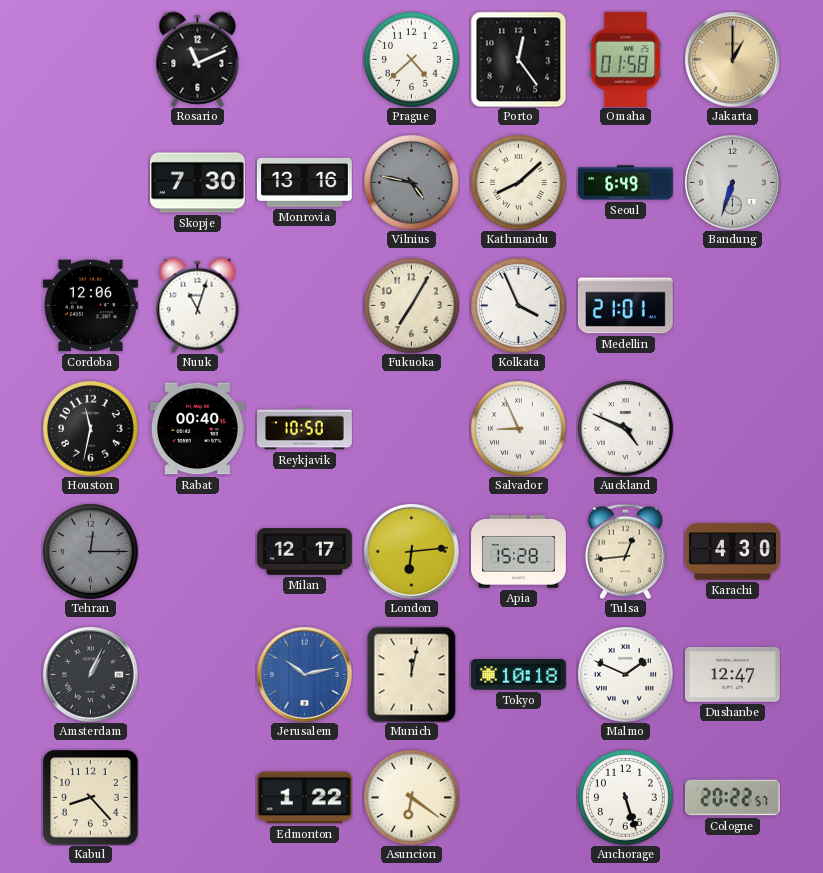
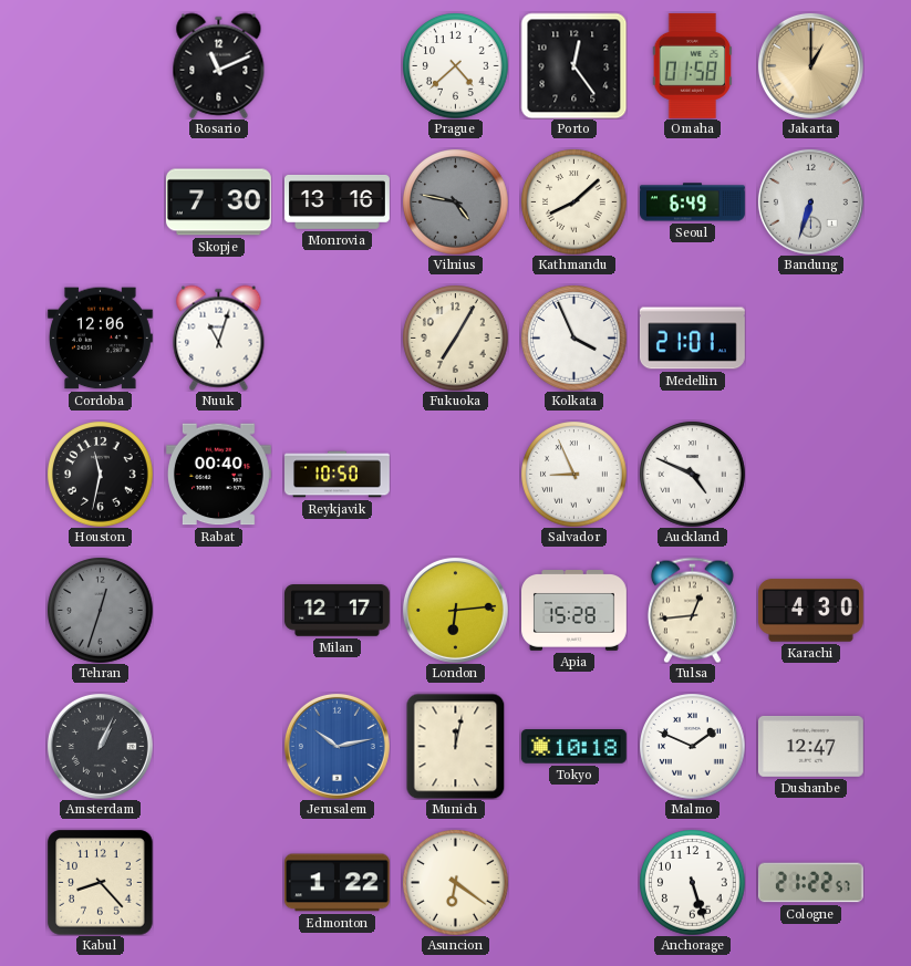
Tehran: 12:15 -> 12:33
Cologne: 20:22 -> 21:22
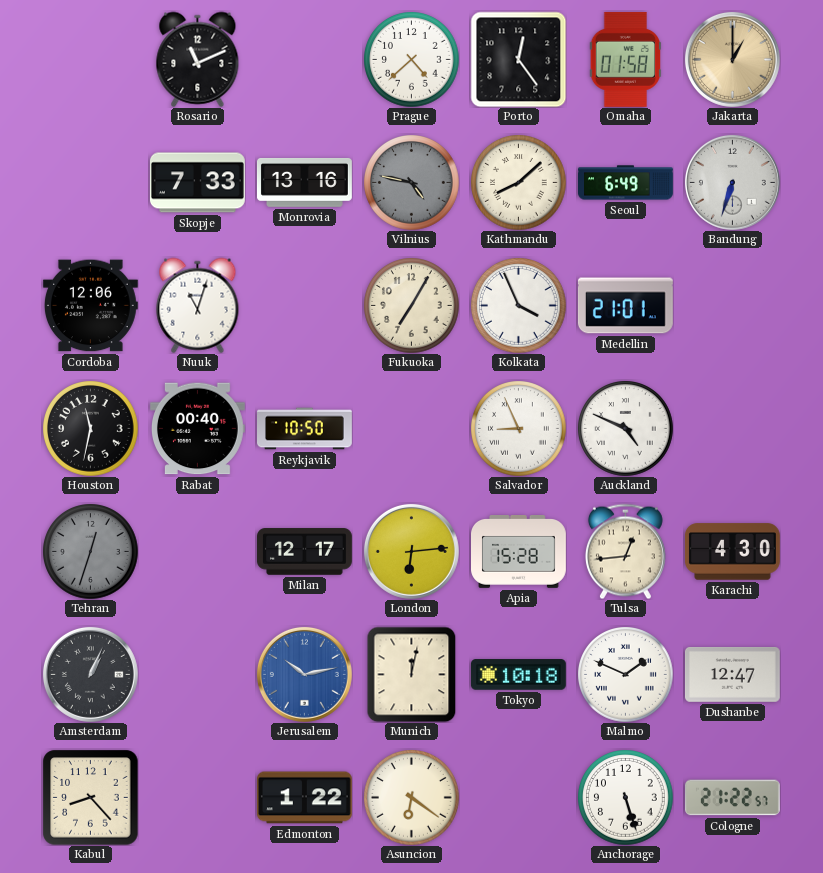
Skopje: 7:30 -> 7:33
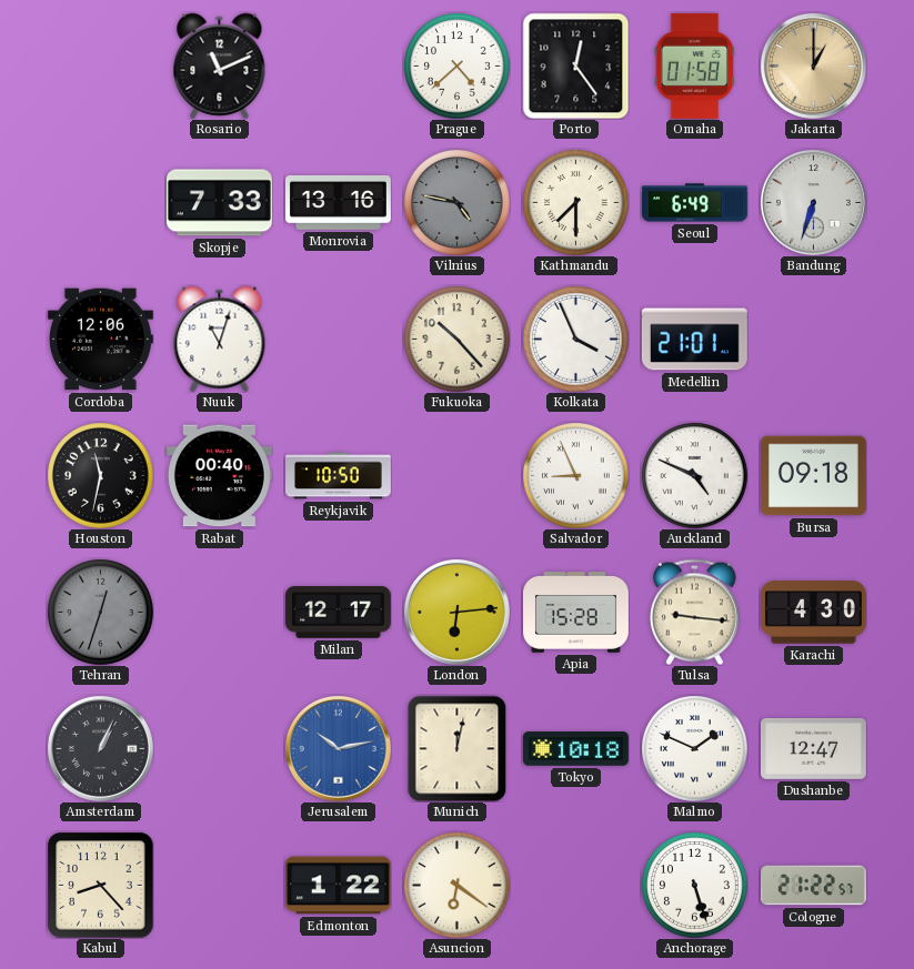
Kathmandu: 8:08 -> 7:30
Fukuoka: 7:05 -> 10:23
Bursa: none -> 09:18
Tulsa: 12:44 -> 9:16
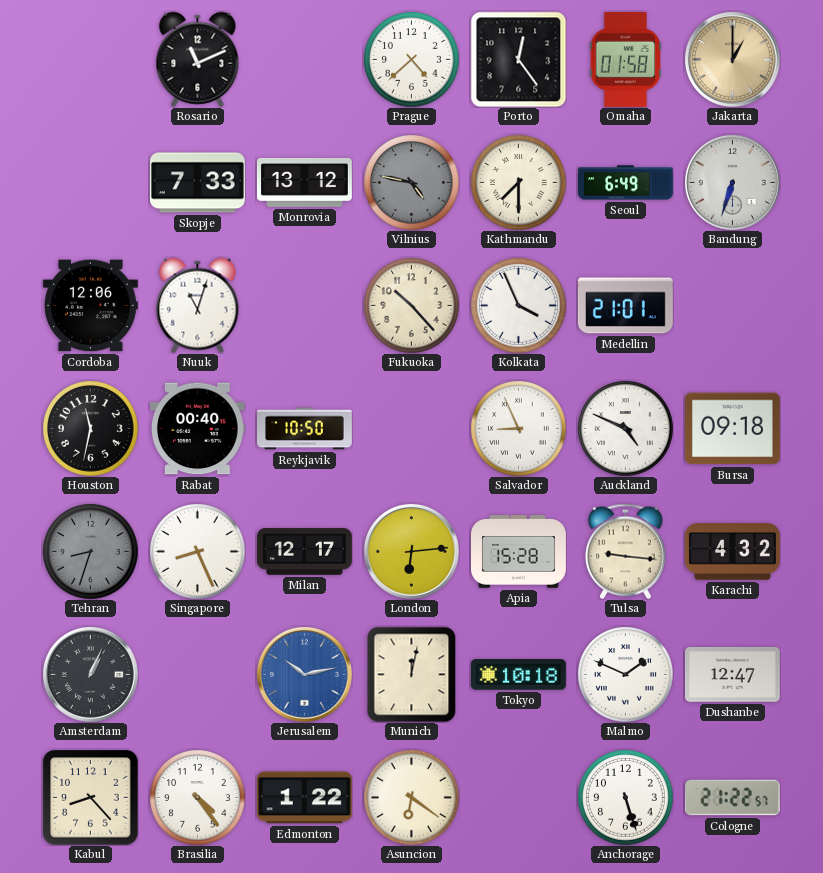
Monrovia: 13:16 -> 13:12
Tehran: 12:33 -> 8:33
Singapore: none -> 8:26
Karachi: 4:30 -> 4:32
Brasilia: none -> 4:24
